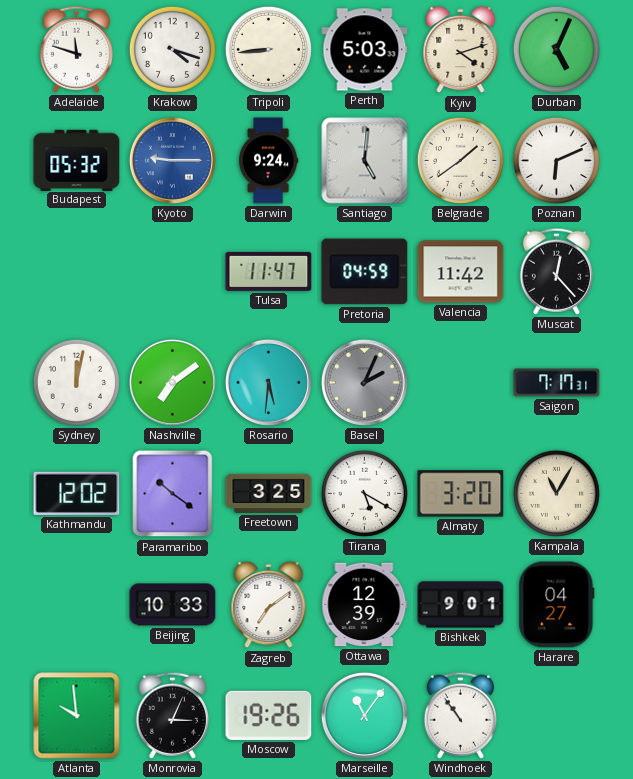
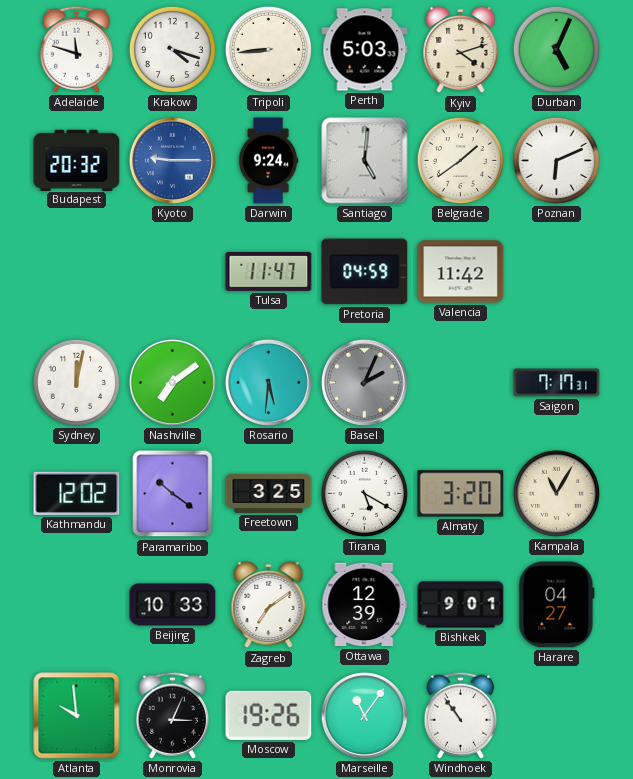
Budapest: 05:32 -> 20:32
Muscat: 12:23 -> none
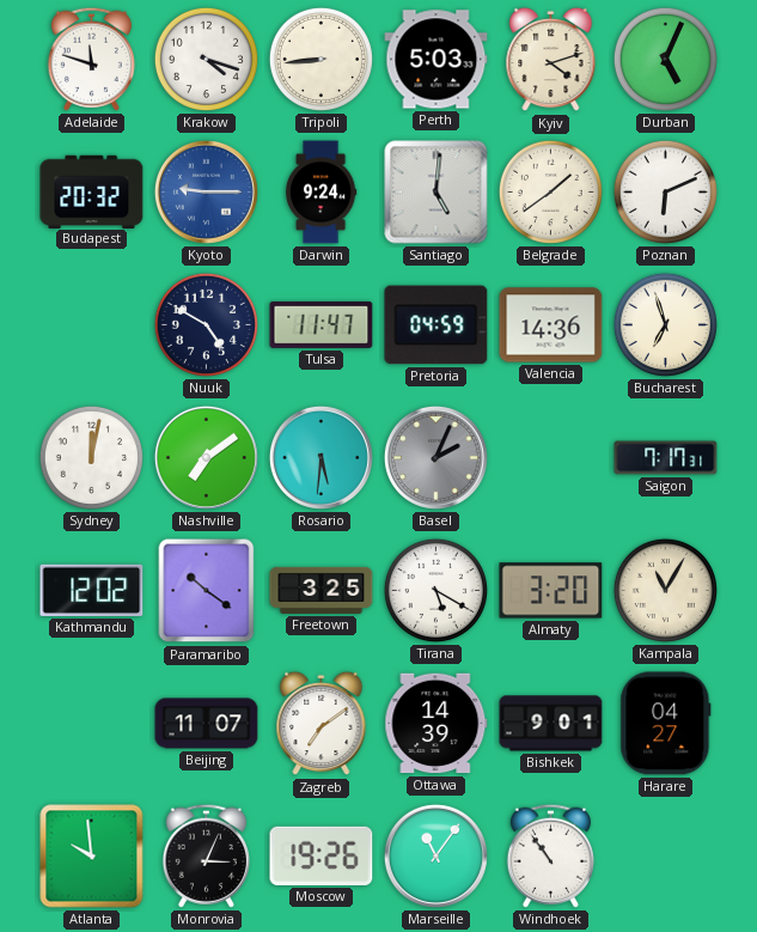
Nuuk: none -> 4:50
Valencia: 11:42 -> 14:36
Bucharest: none -> 6:57
Beijing: 10:33 -> 11:07
Ottawa: 12:39 -> 14:39
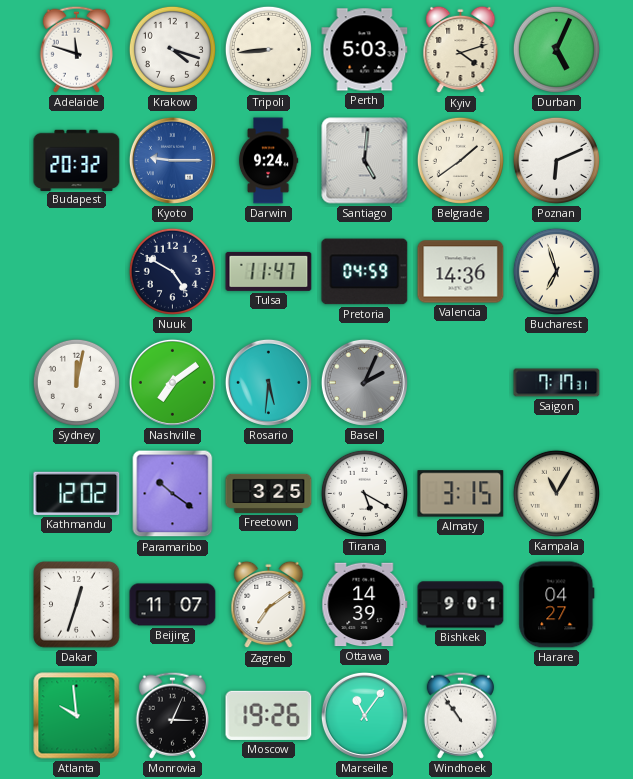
Almaty: 3:20 -> 3:15
Dakar: none -> 12:33
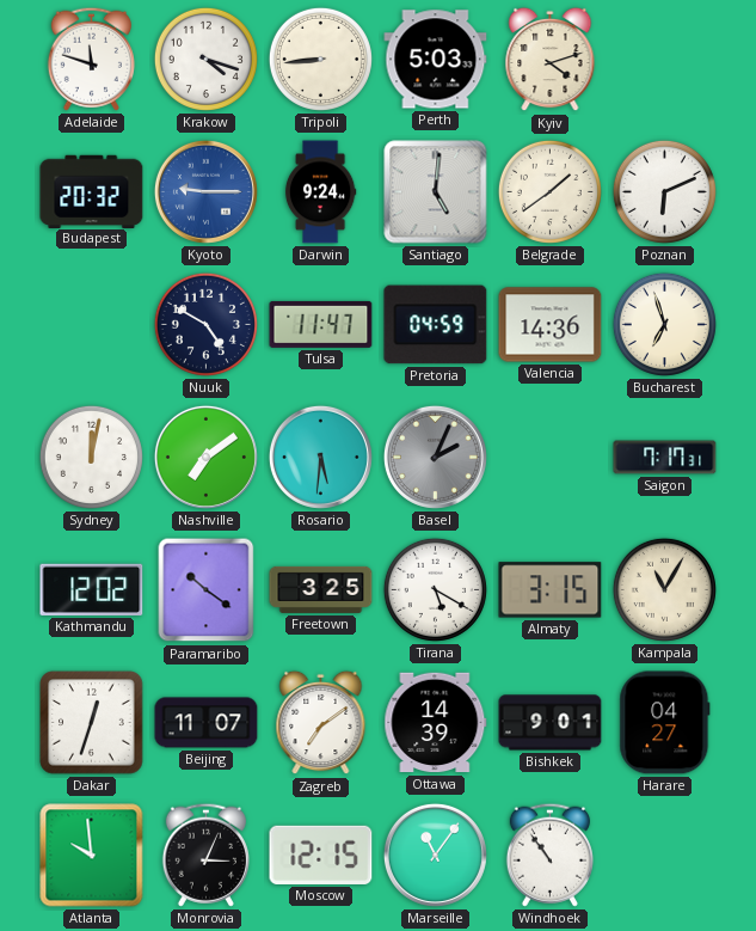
Durban: 5:04 -> none
Moscow: 19:26 -> 12:15
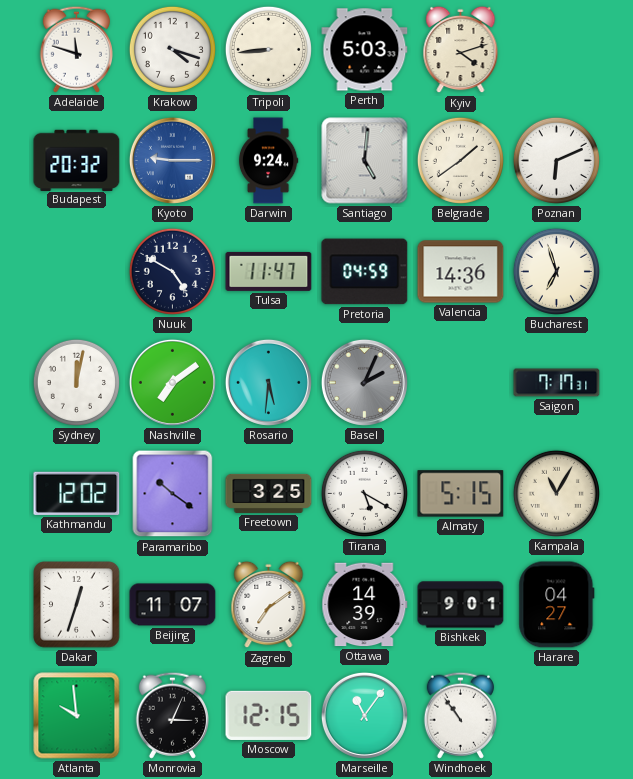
Almaty: 3:15 -> 5:15
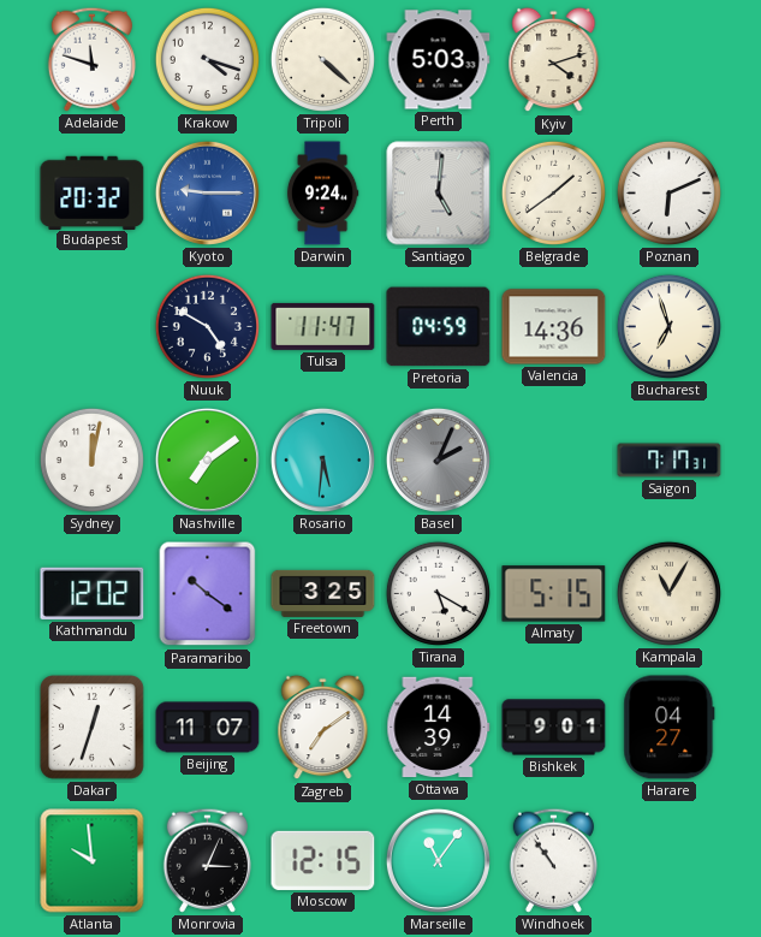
Tripoli: 8:44 -> 4:22
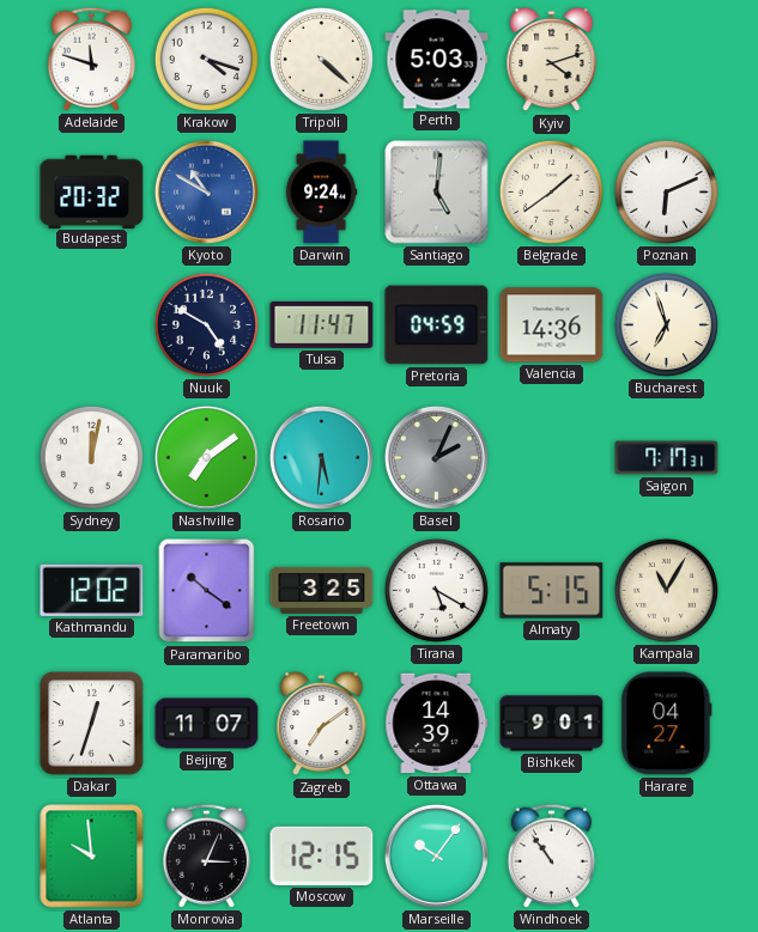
Kyoto: 9:15 -> 10:50
Marseille: 11:06 -> 10:06
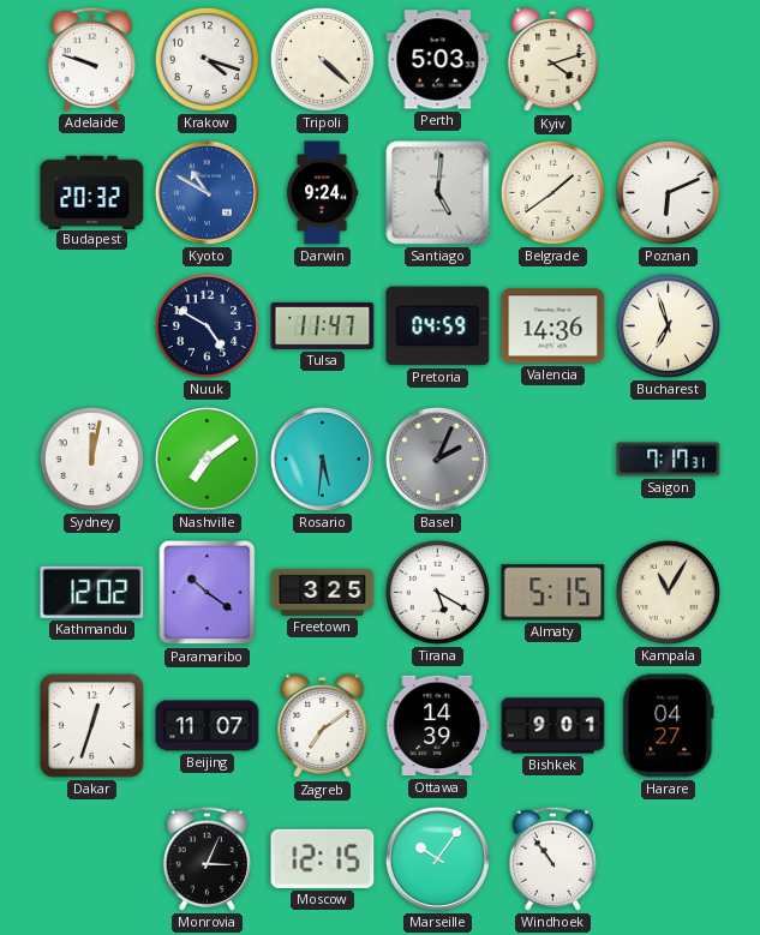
Adelaide: 11:48 -> 9:48
Atlanta: 9:59 -> none
